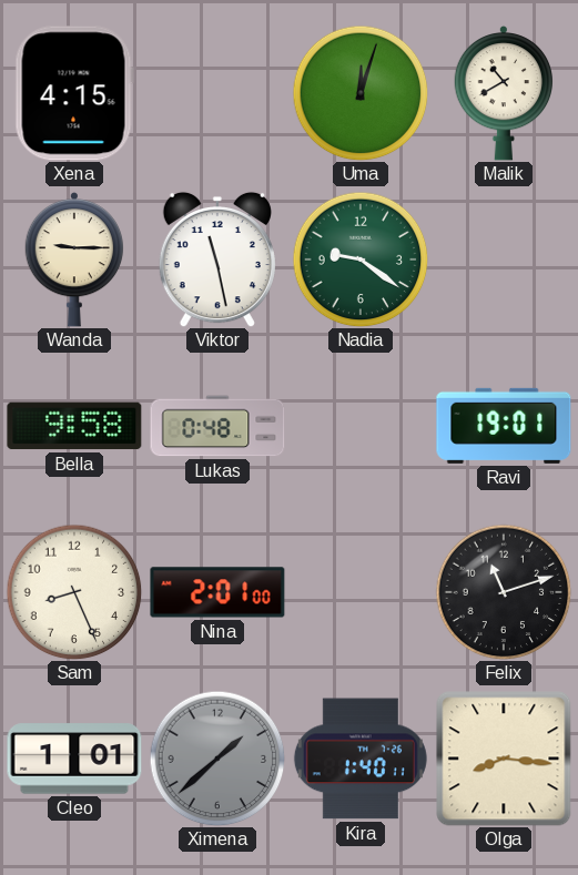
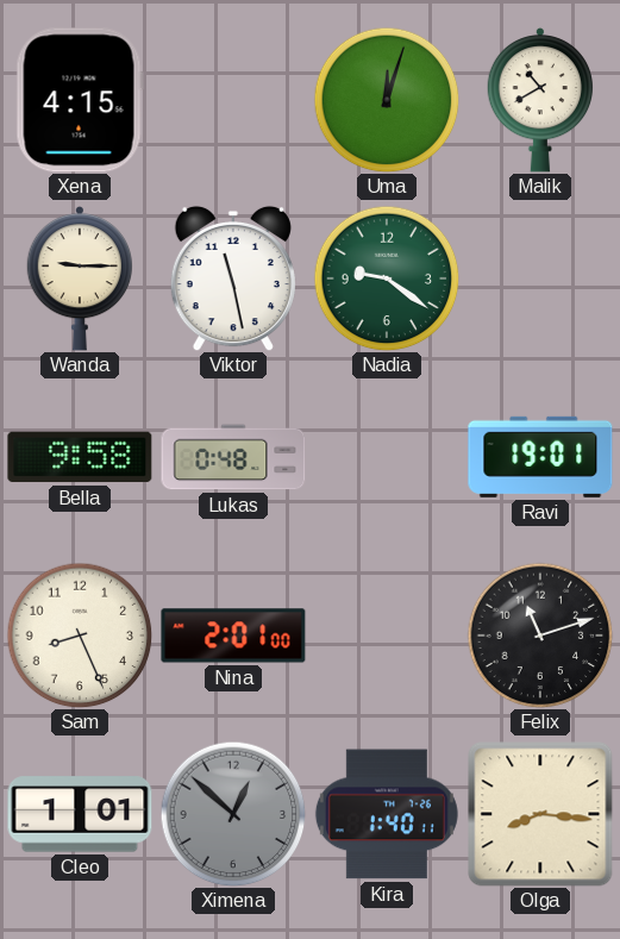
Ximena: 1:38 -> 12:52
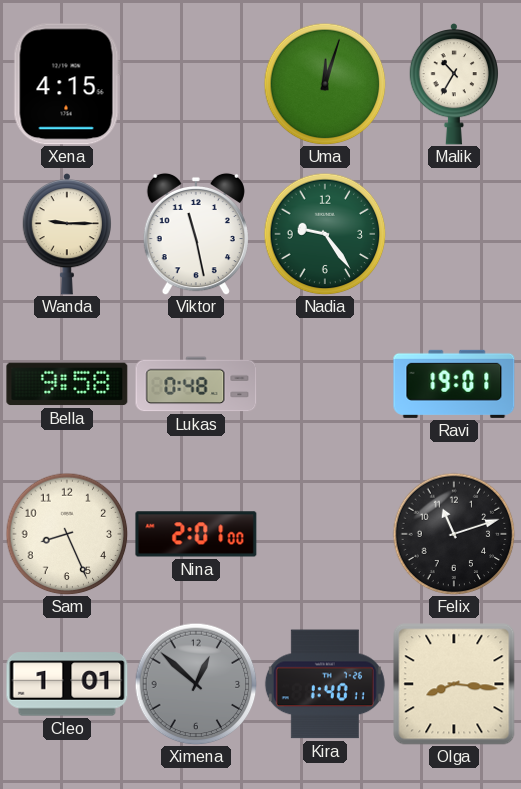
Malik: 10:40 -> 10:35
Nadia: 9:21 -> 9:24
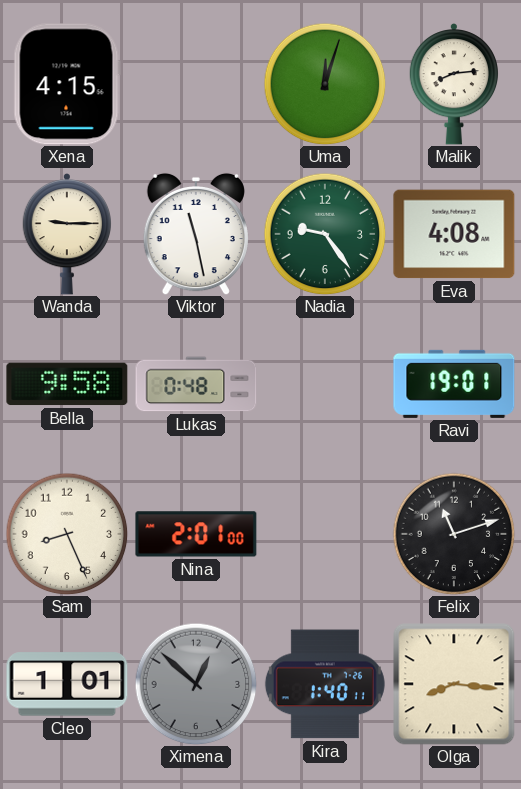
Malik: 10:35 -> 8:14
Eva: none -> 4:08
